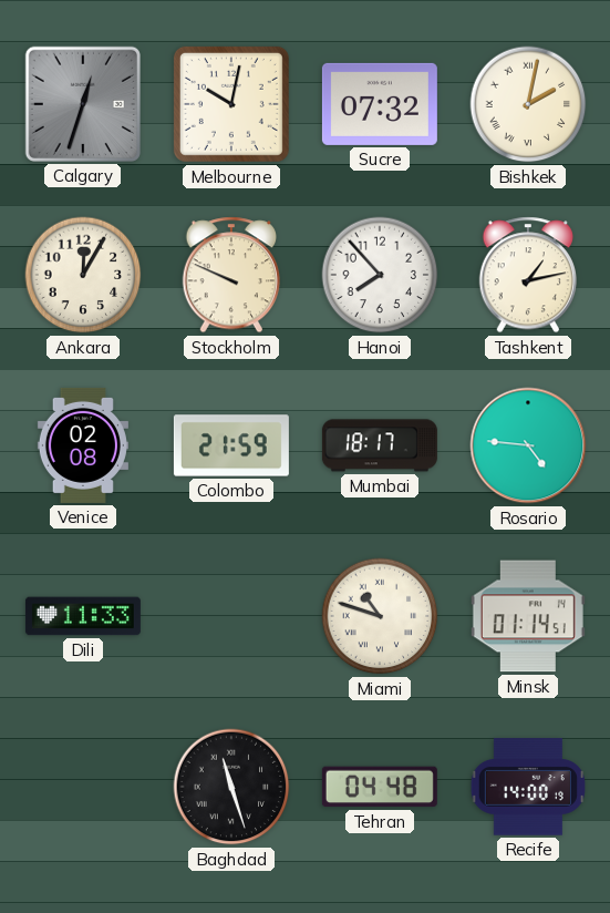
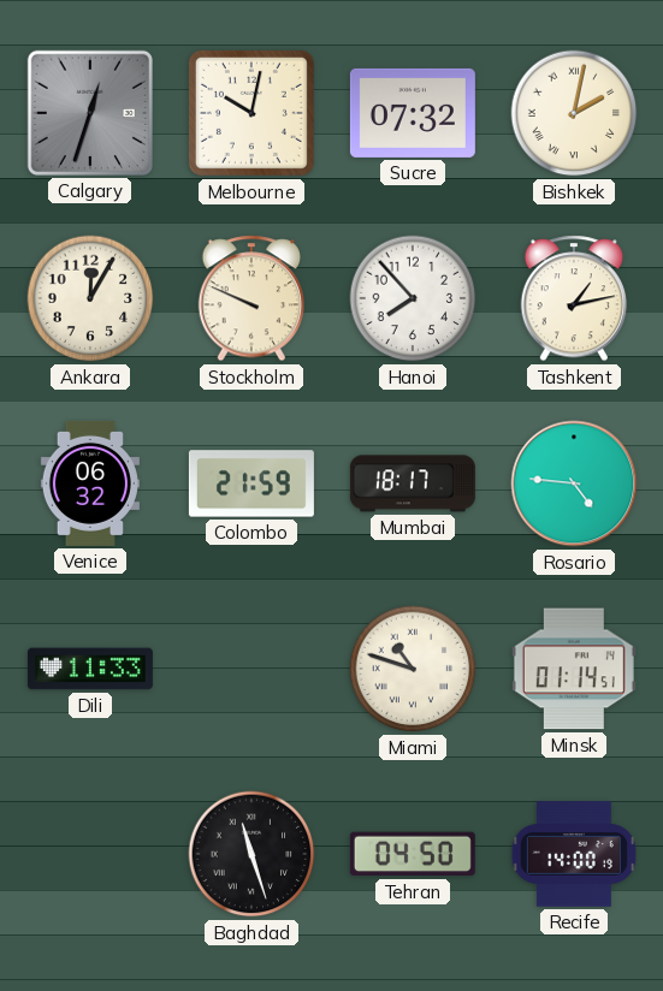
Venice: 02:08 -> 06:32
Tehran: 04:48 -> 04:50
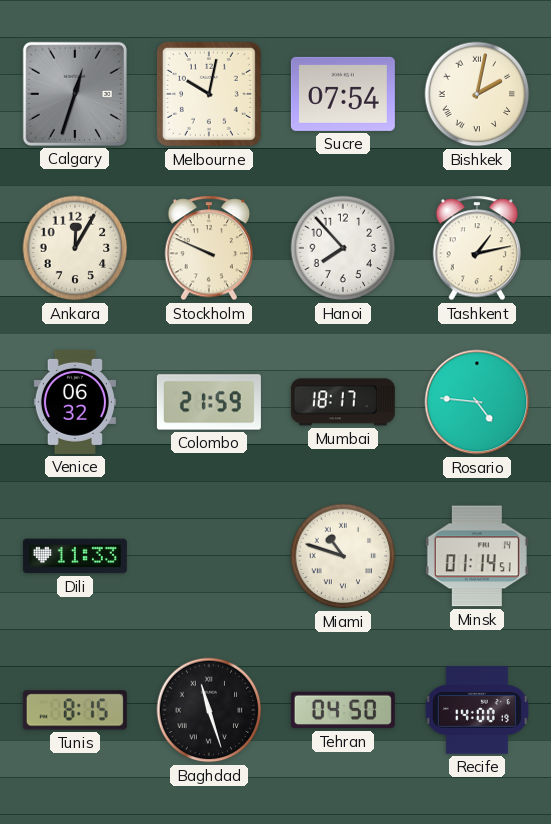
Sucre: 07:32 -> 07:54
Tunis: none -> 8:15
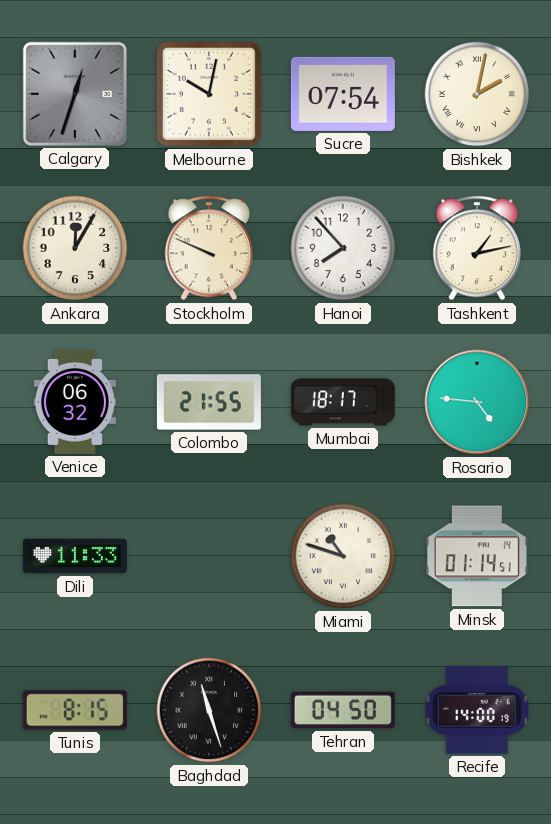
Colombo: 21:59 -> 21:55
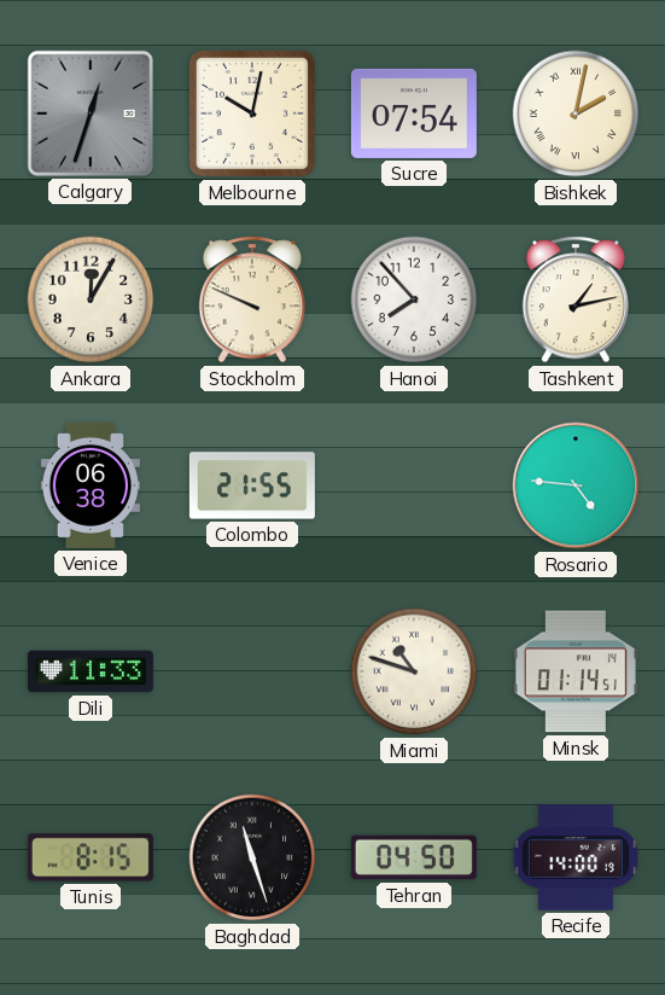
Venice: 06:32 -> 06:38
Mumbai: 18:17 -> none
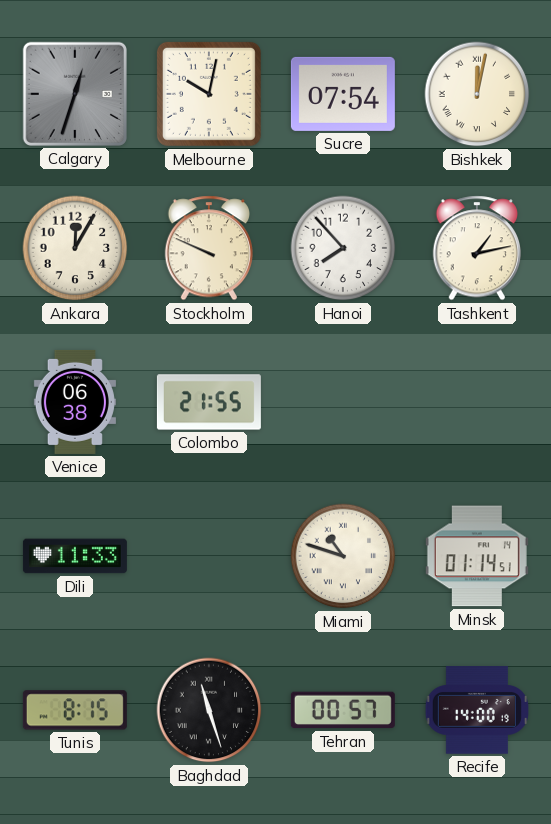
Bishkek: 2:02 -> 12:02
Rosario: 4:46 -> none
Tehran: 04:50 -> 00:57
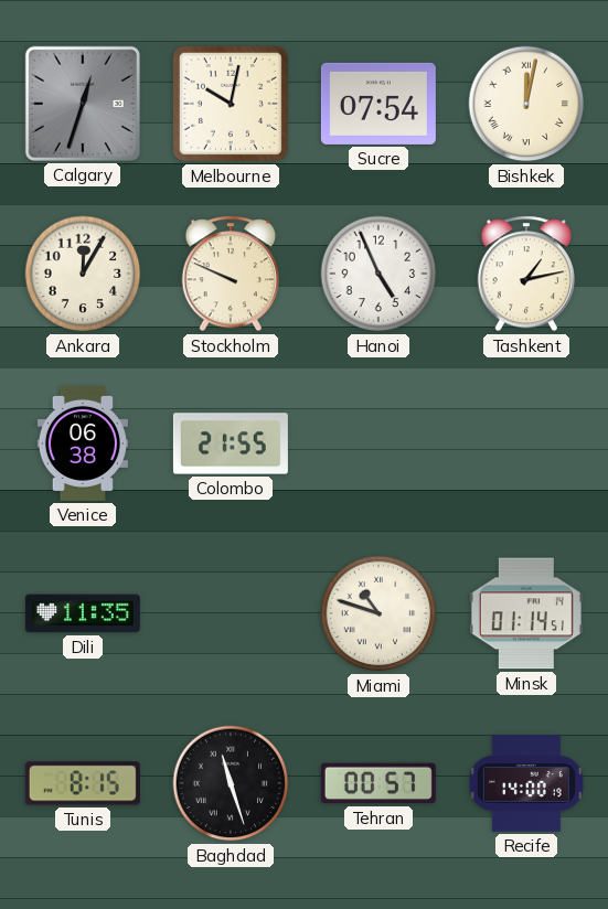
Hanoi: 7:53 -> 4:56
Dili: 11:33 -> 11:35
